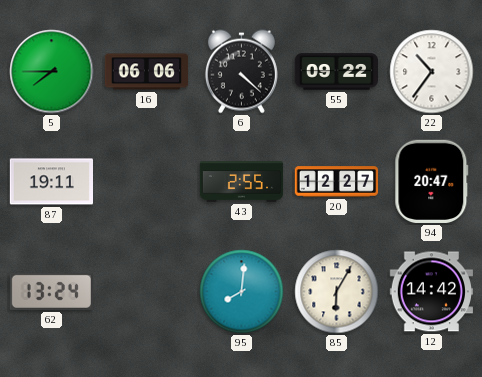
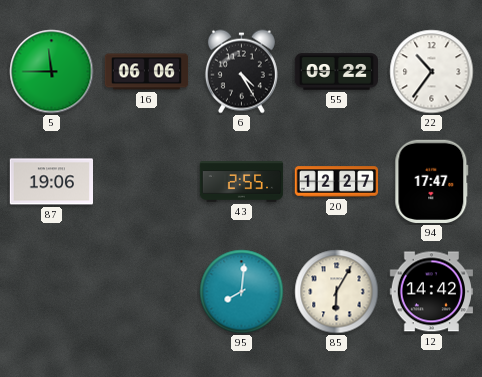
5: 7:45 -> 11:45
6: 4:22 -> 4:25
87: 19:11 -> 19:06
94: 20:47 -> 17:47
62: 13:24 -> none
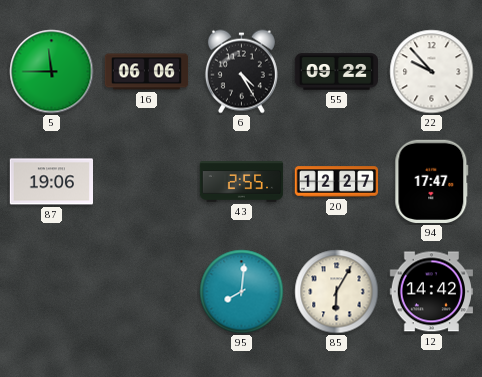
22: 10:36 -> 9:53
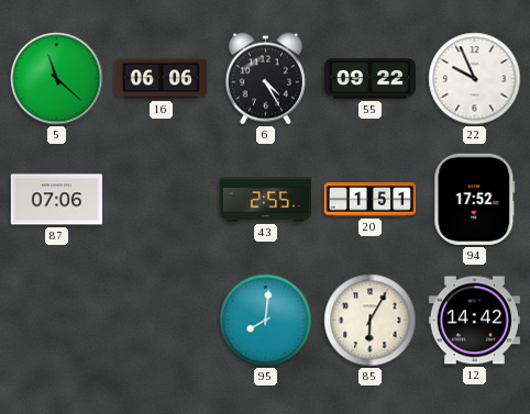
5: 11:45 -> 11:22
22: 9:53 -> 9:56
87: 19:06 -> 07:06
20: 12:27 -> 1:51
94: 17:47 -> 17:52
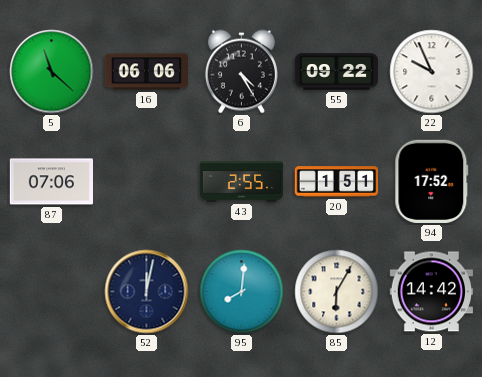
52: none -> 12:02
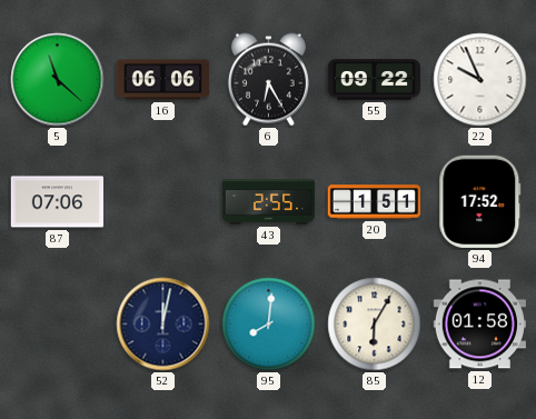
6: 4:25 -> 6:25
12: 14:42 -> 01:58
